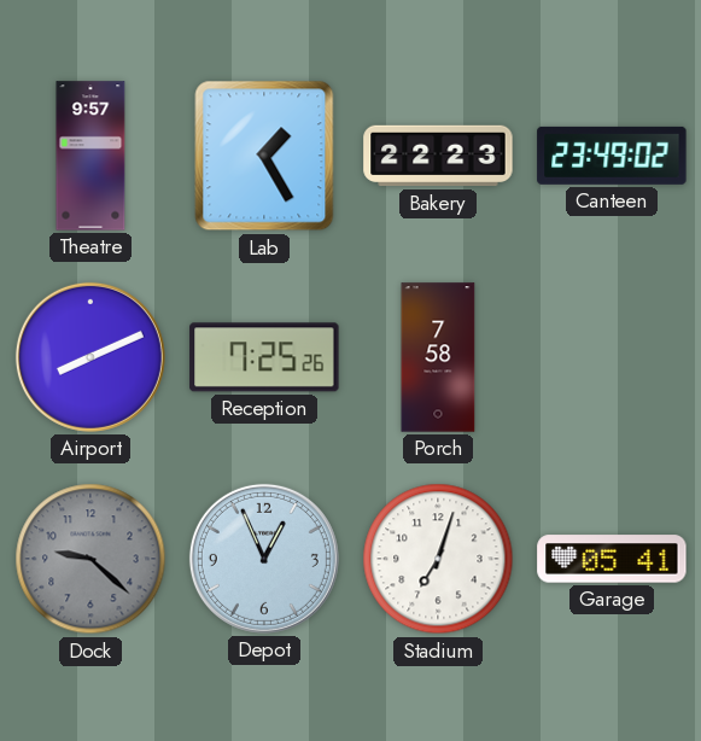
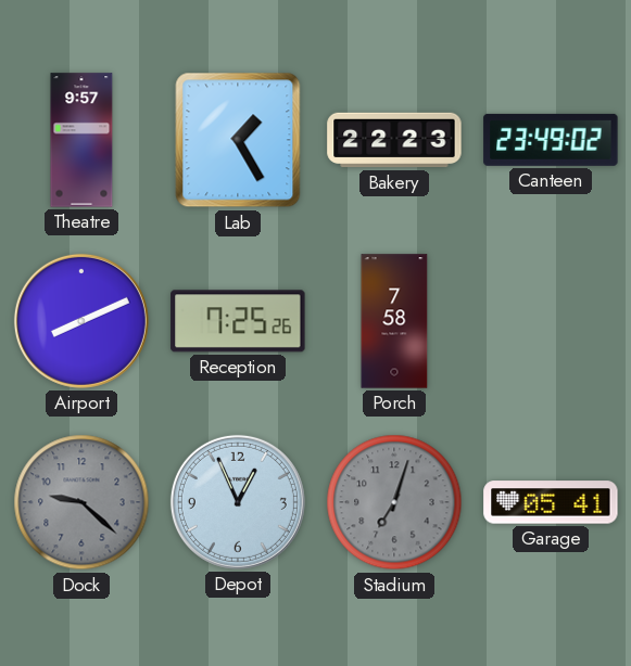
Stadium dial: white -> grey
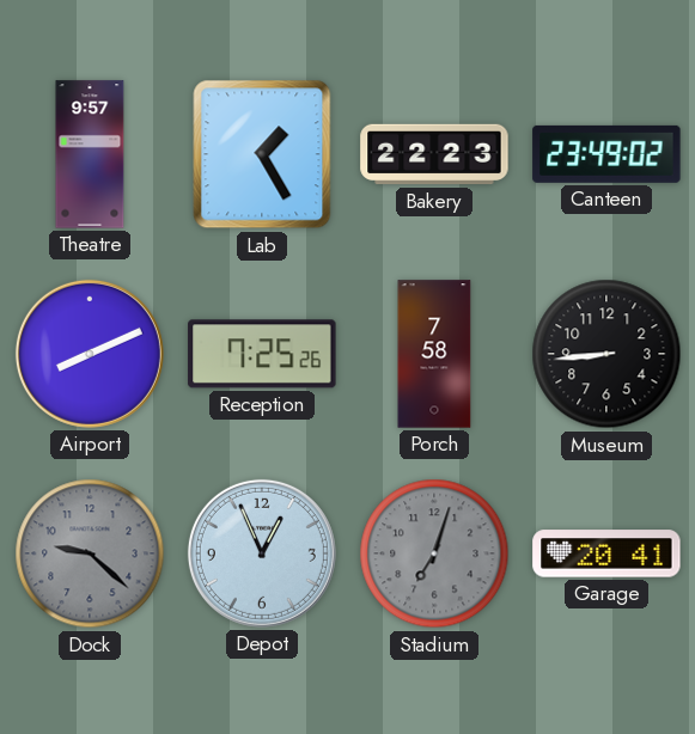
Museum: none -> 8:44
Garage: 05:41 -> 20:41
